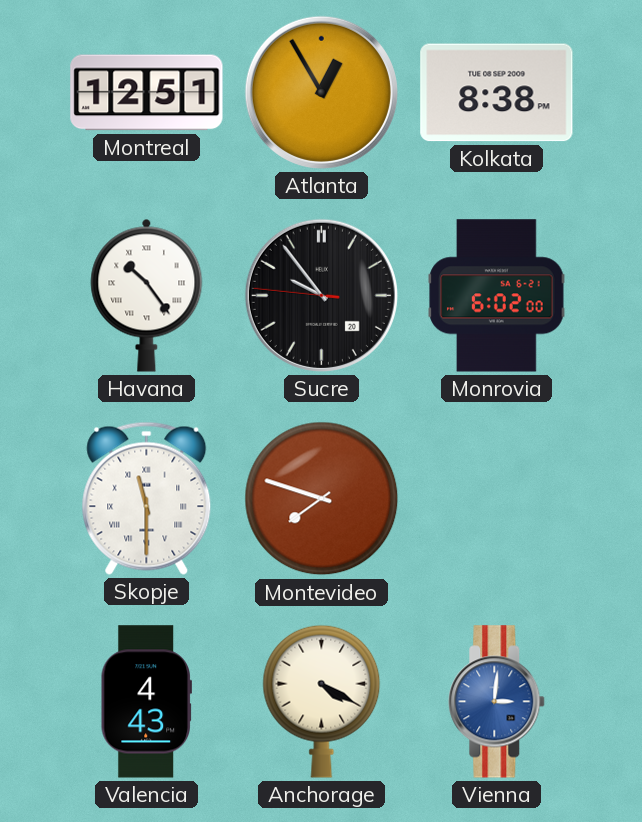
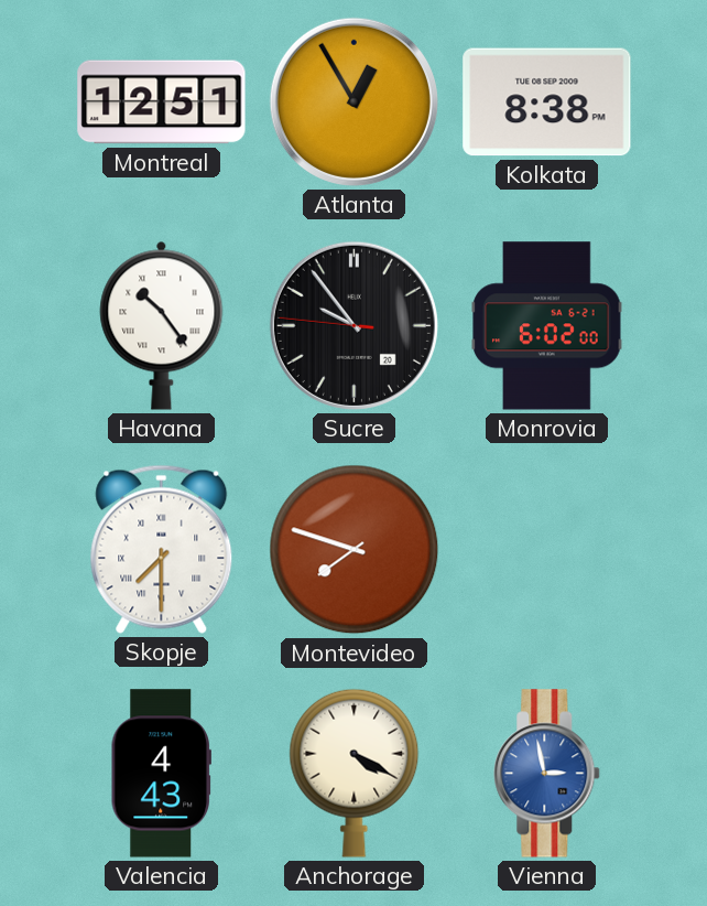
Skopje: 11:30 -> 7:30
Vienna: 3:01 -> 2:58
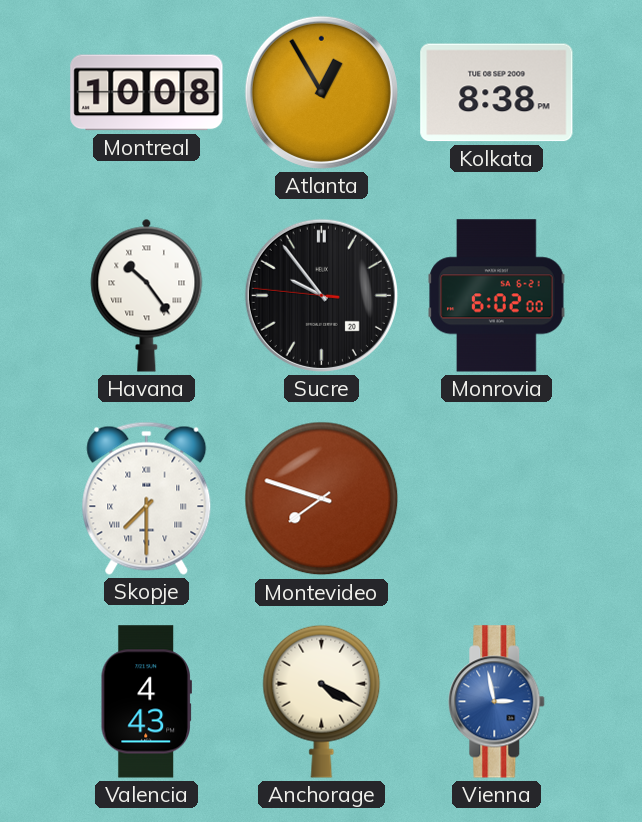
Montreal: 12:51 -> 10:08
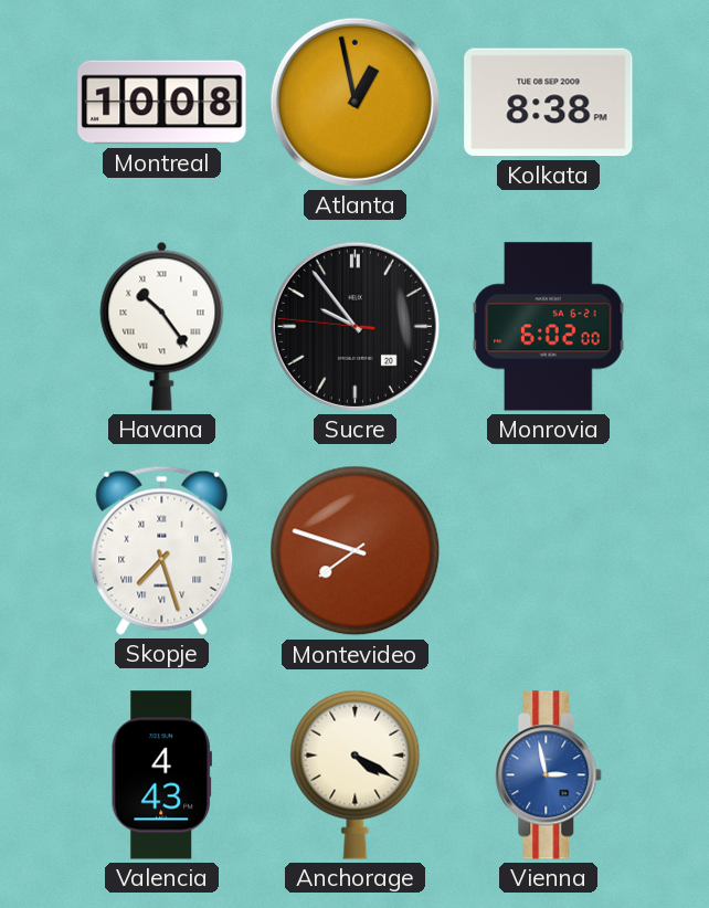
Atlanta: 12:55 -> 12:58
Skopje: 7:30 -> 7:27
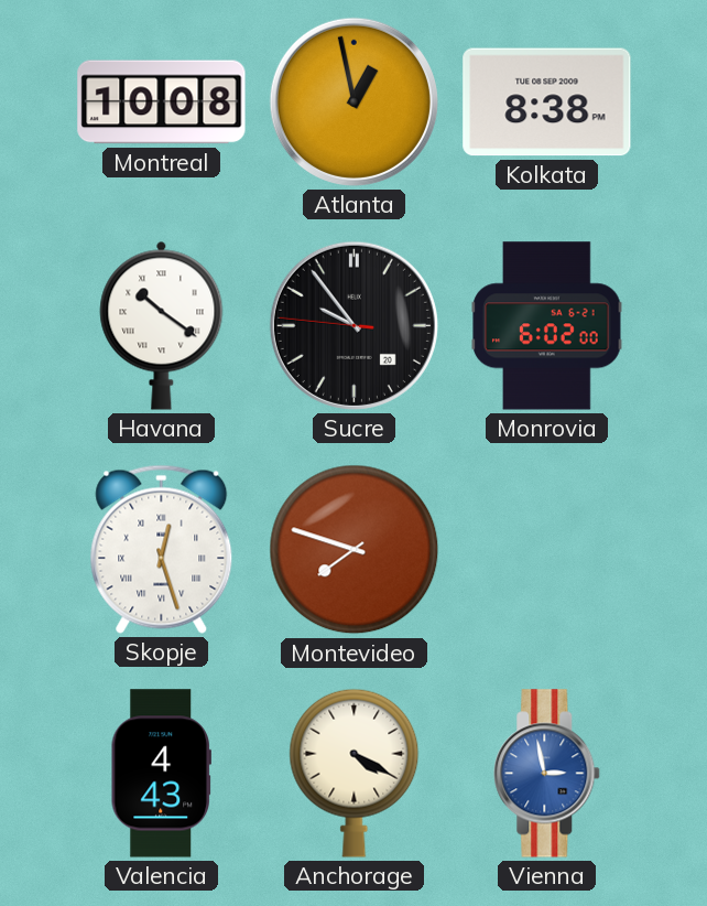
Havana: 10:24 -> 10:21
Skopje: 7:27 -> 12:27
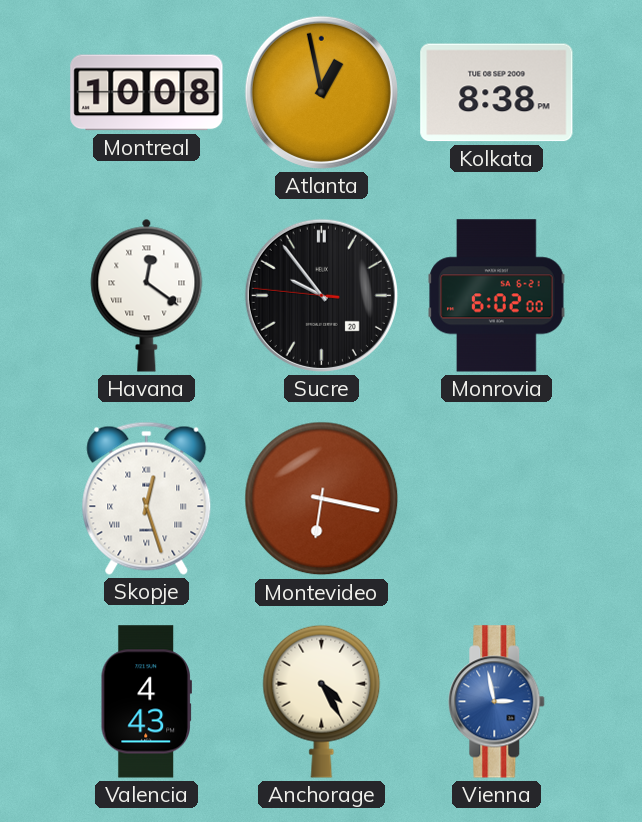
Havana: 10:21 -> 12:21
Montevideo: 7:48 -> 6:17
Anchorage: 4:20 -> 4:25
